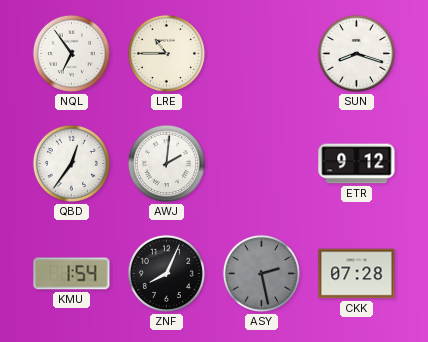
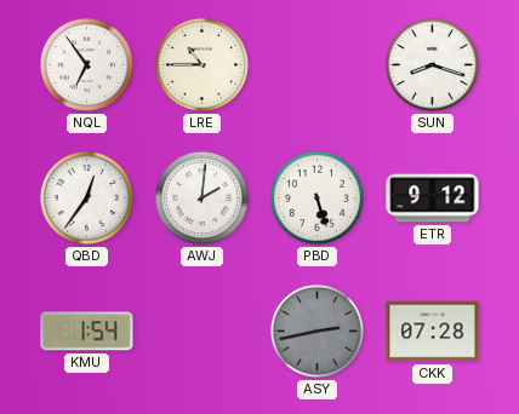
PBD: none -> 5:27
ZNF: 8:04 -> none
ASY: 2:28 -> 2:43
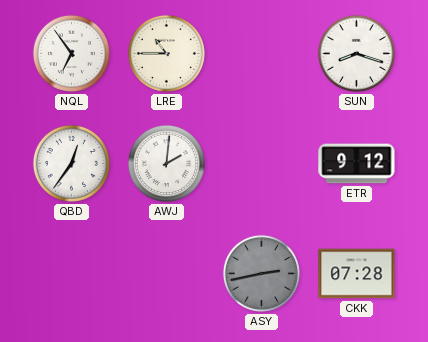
PBD: 5:27 -> none
KMU: 1:54 -> none
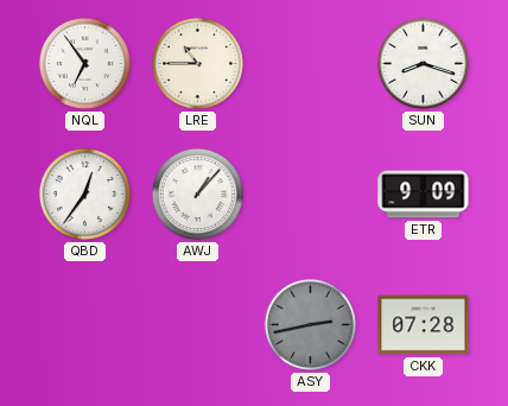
AWJ: 2:01 -> 1:07
ETR: 9:12 -> 9:09
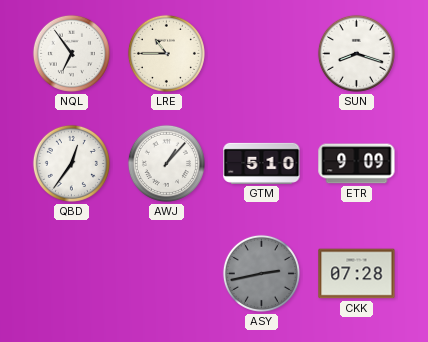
GTM: none -> 5:10
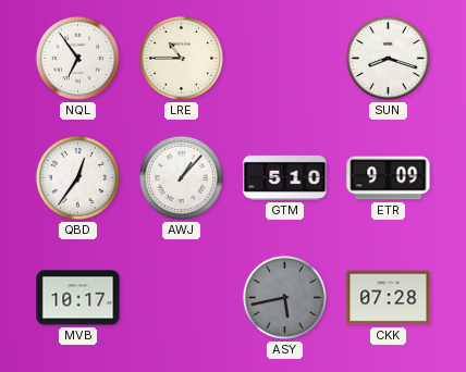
MVB: none -> 10:17
ASY: 2:43 -> 5:43
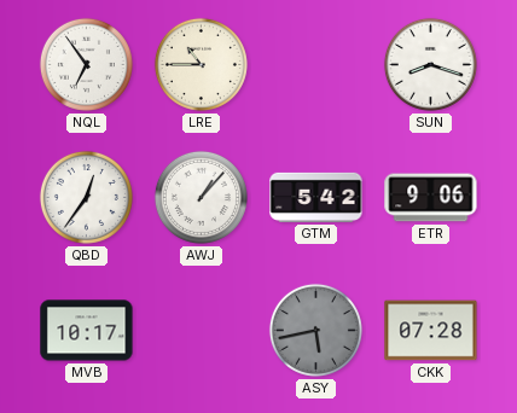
GTM: 5:10 -> 5:42
ETR: 9:09 -> 9:06
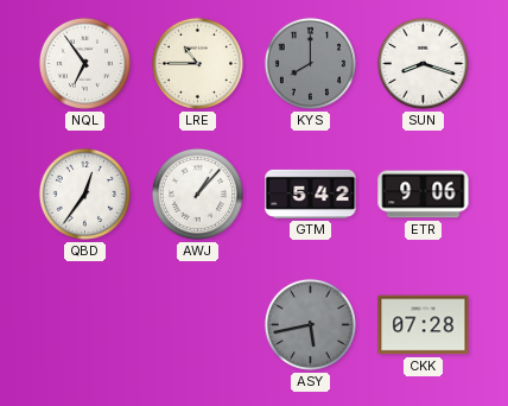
KYS: none -> 8:00
MVB: 10:17 -> none
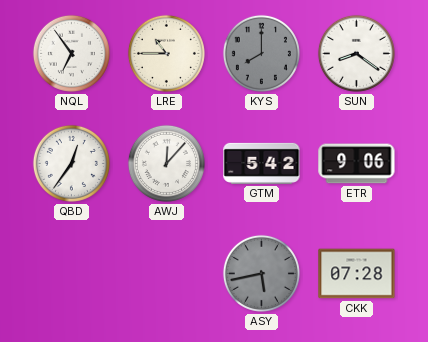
SUN: 8:18 -> 8:21
AWJ: 1:07 -> 12:07
